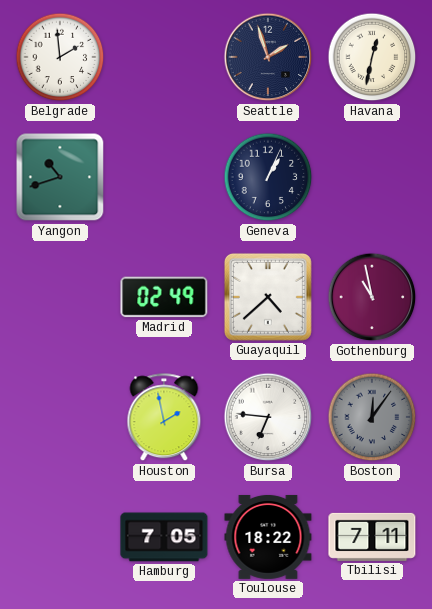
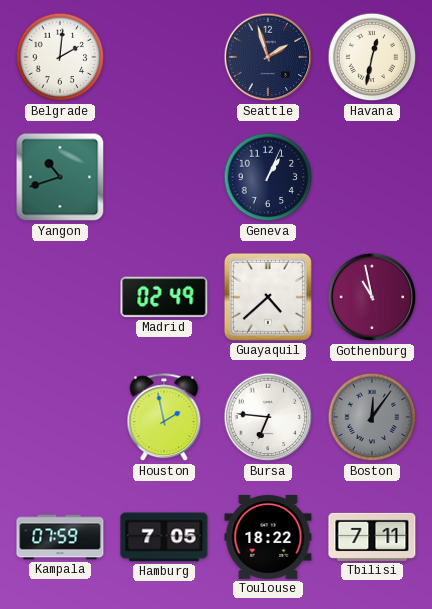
Belgrade: 1:59 -> 2:01
Kampala: none -> 07:59
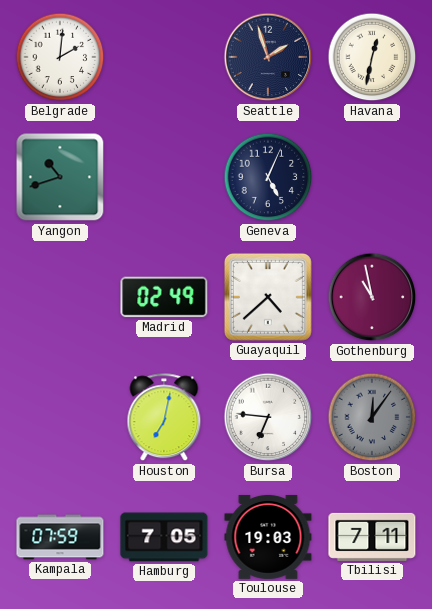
Geneva: 1:04 -> 5:04
Houston: 1:58 -> 7:02
Toulouse: 18:22 -> 19:03
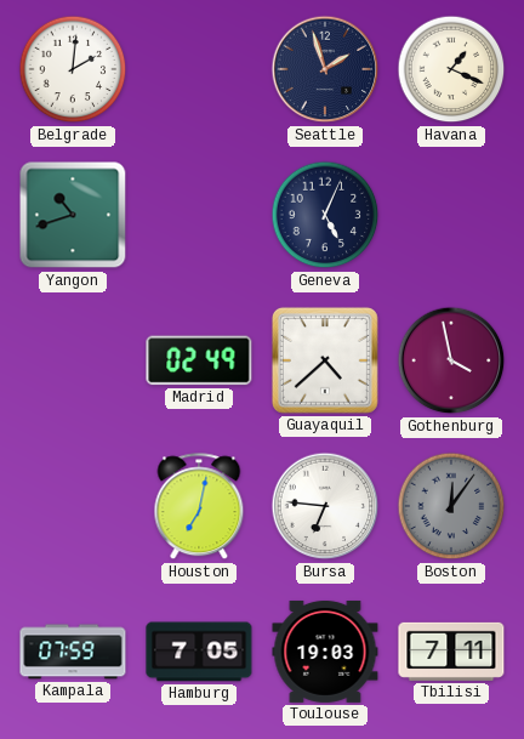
Havana: 12:32 -> 1:19
Gothenburg: 10:58 -> 3:58
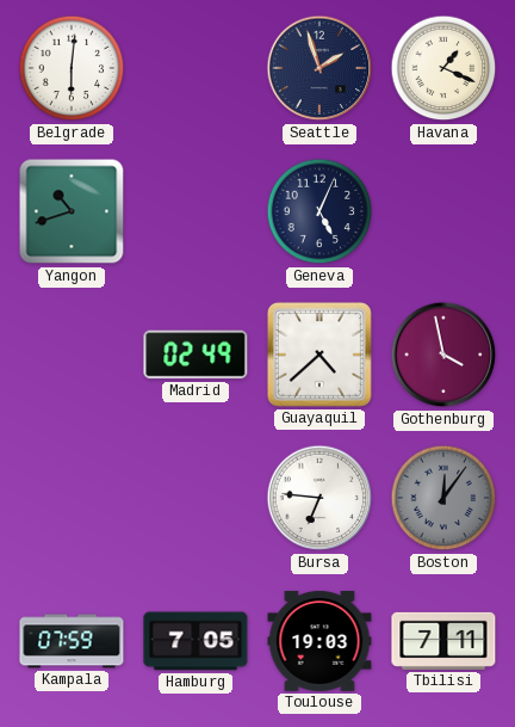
Belgrade: 2:01 -> 6:01
Houston: 7:02 -> none
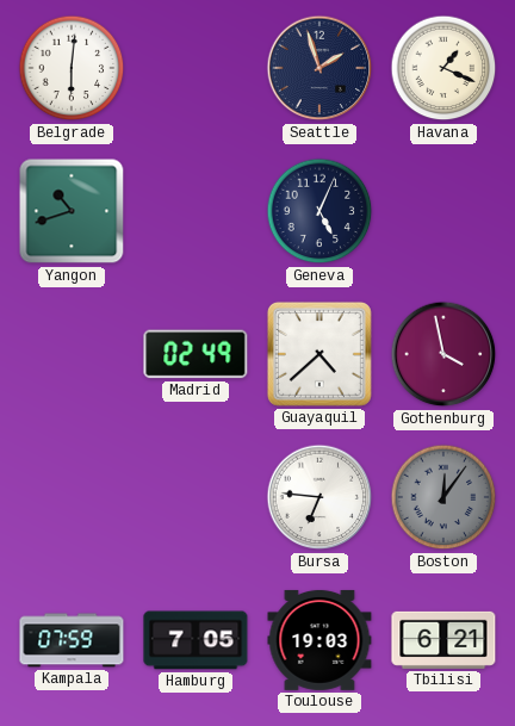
Tbilisi: 7:11 -> 6:21
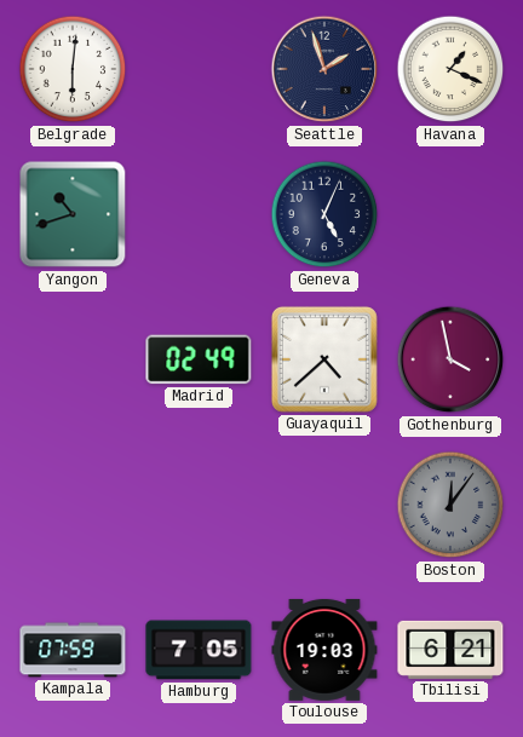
Bursa: 6:46 -> none
